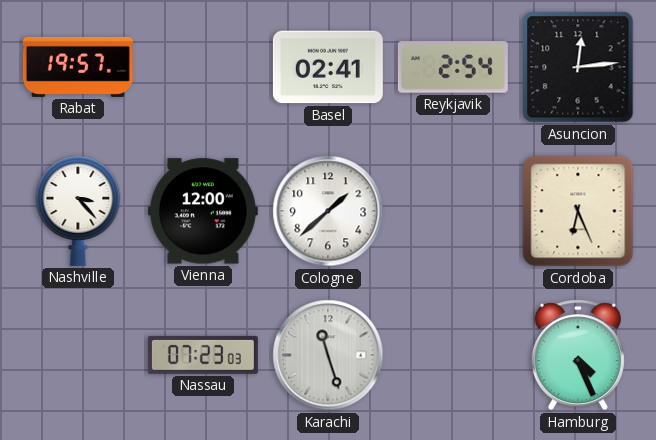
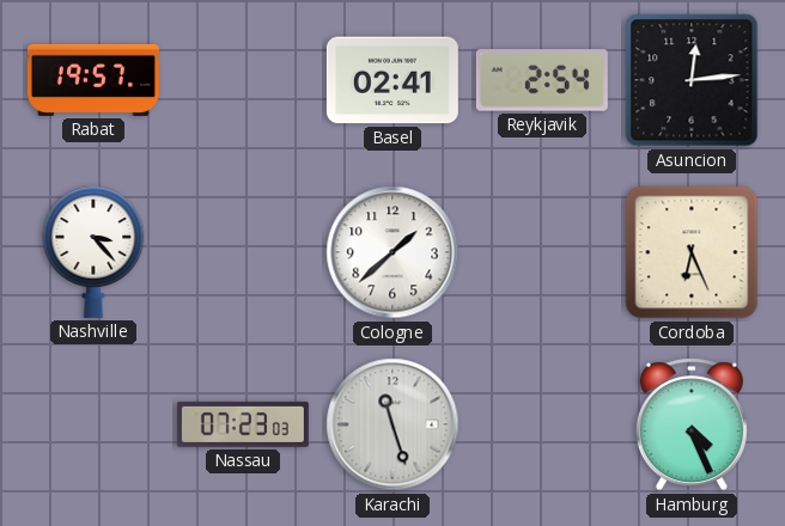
Vienna: 12:00 -> none
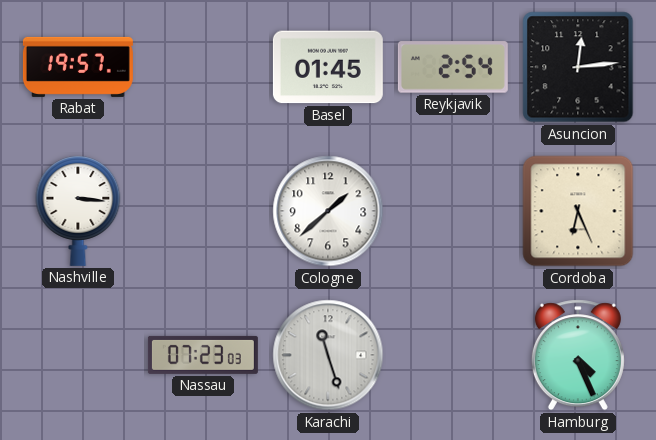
Basel: 02:41 -> 01:45
Nashville: 3:23 -> 3:16
